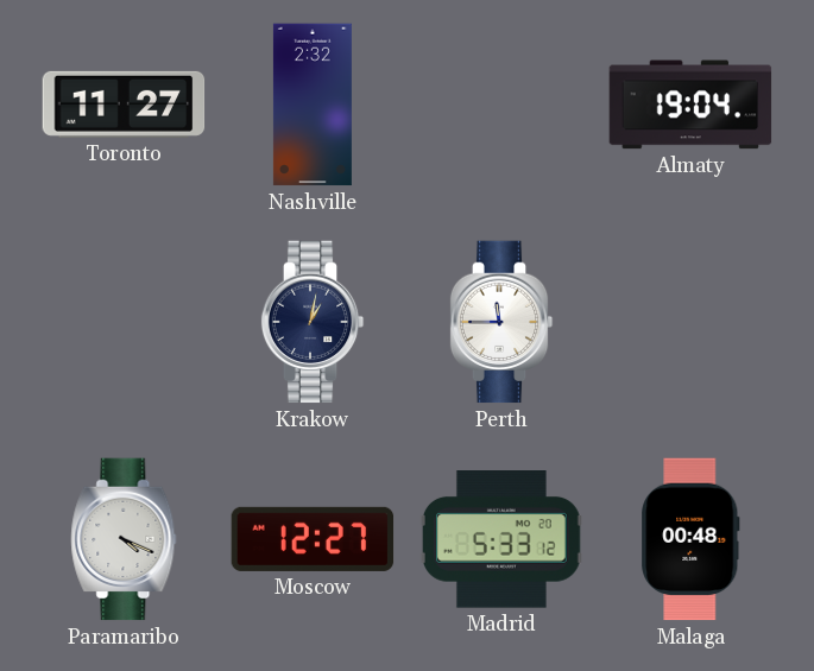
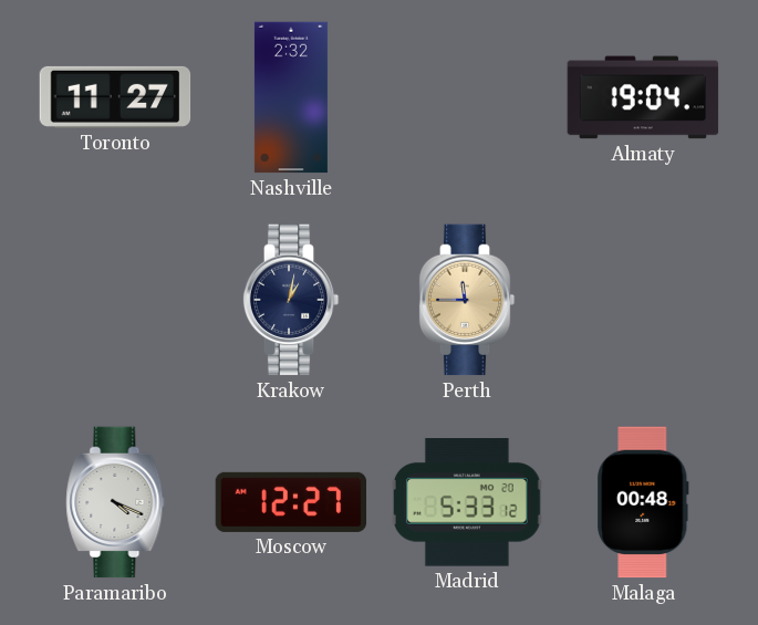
Perth dial: white -> champagne
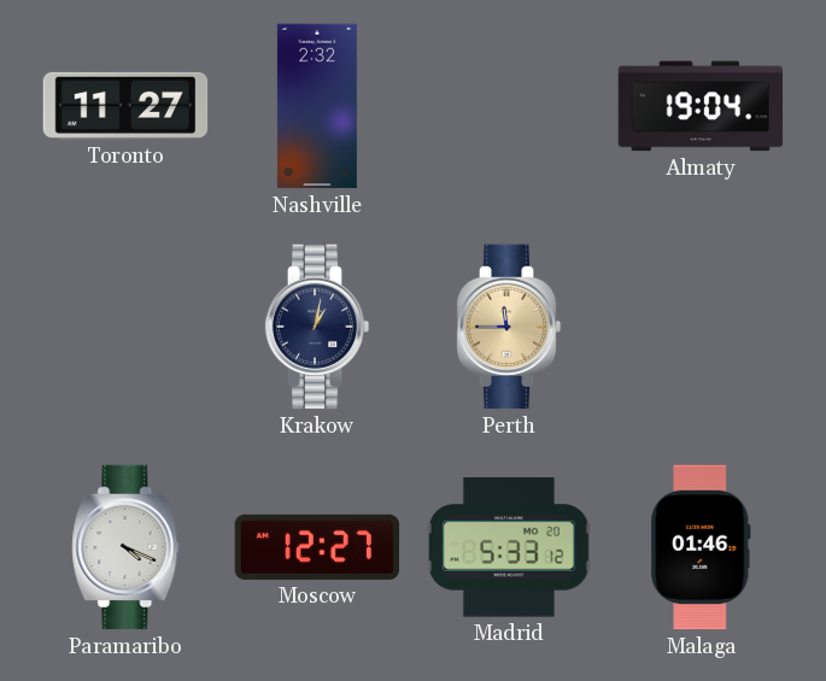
Malaga: 00:48 -> 01:46
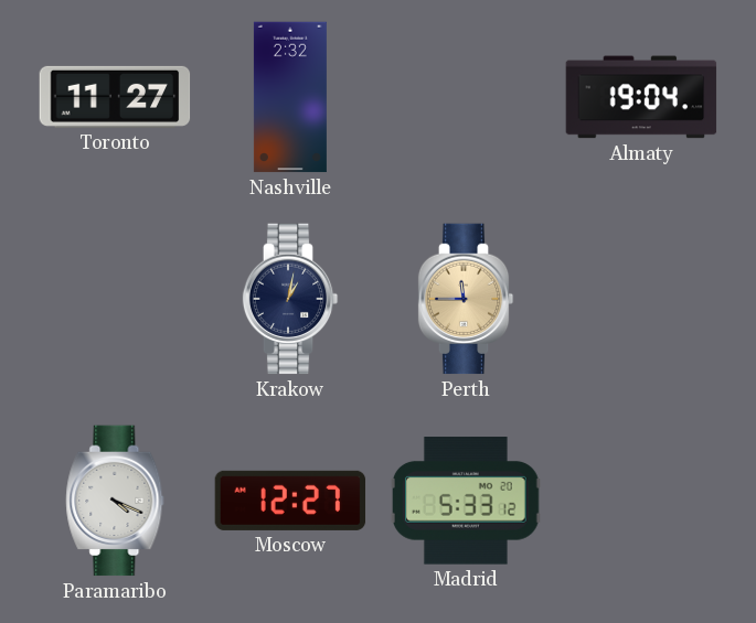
Malaga: 01:46 -> none
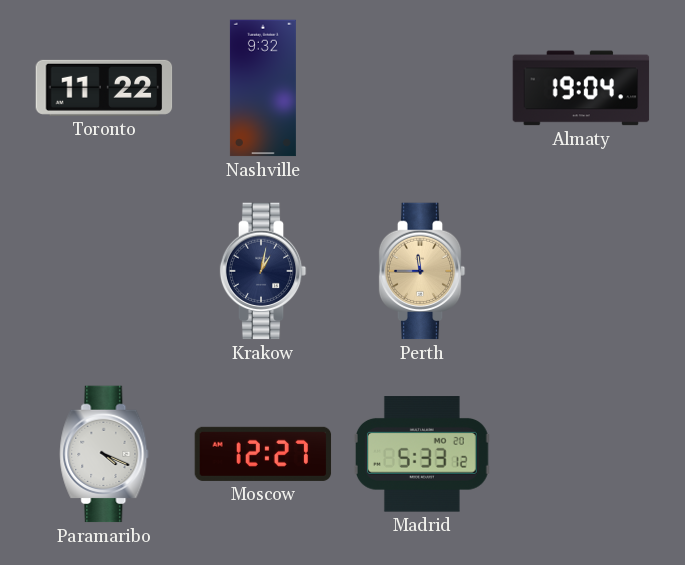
Toronto: 11:27 -> 11:22
Nashville: 2:32 -> 9:32
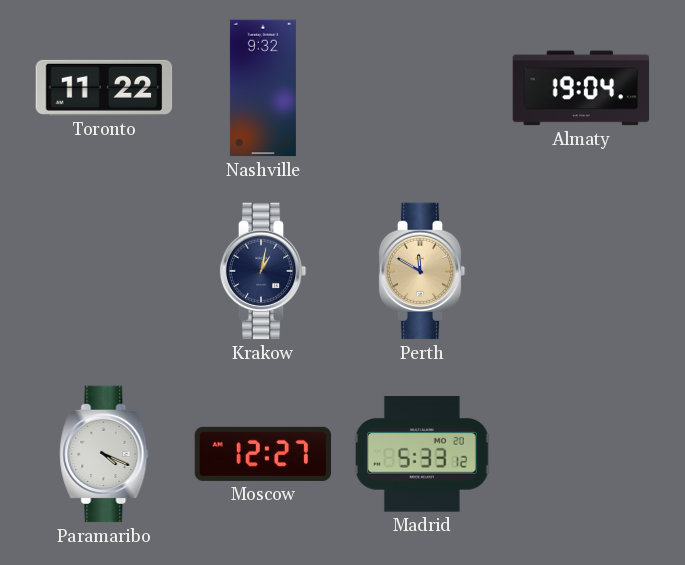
Perth: 11:45 -> 11:50
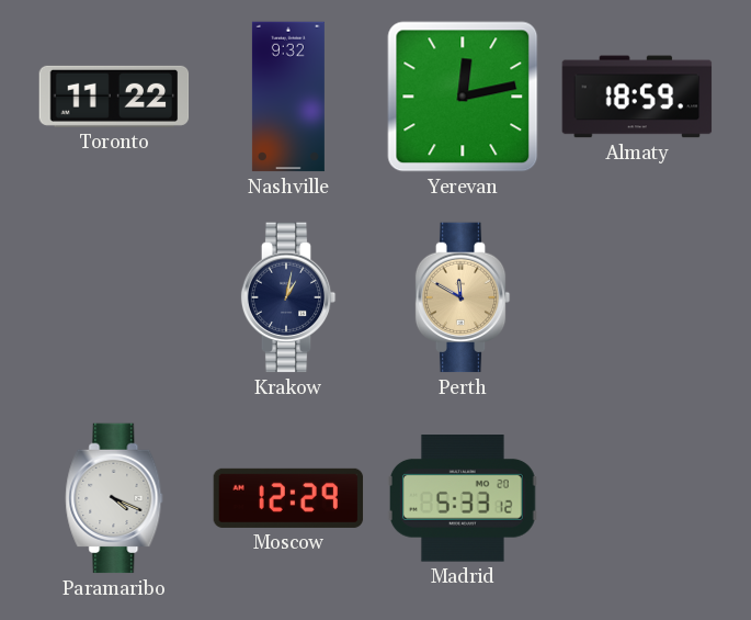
Yerevan: none -> 12:13
Almaty: 19:04 -> 18:59
Moscow: 12:27 -> 12:29
